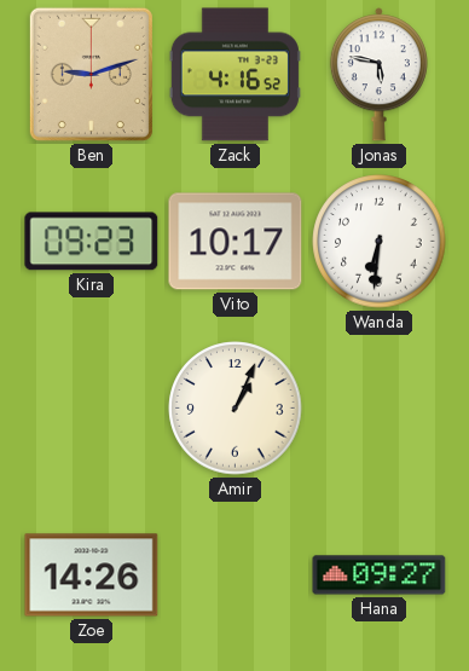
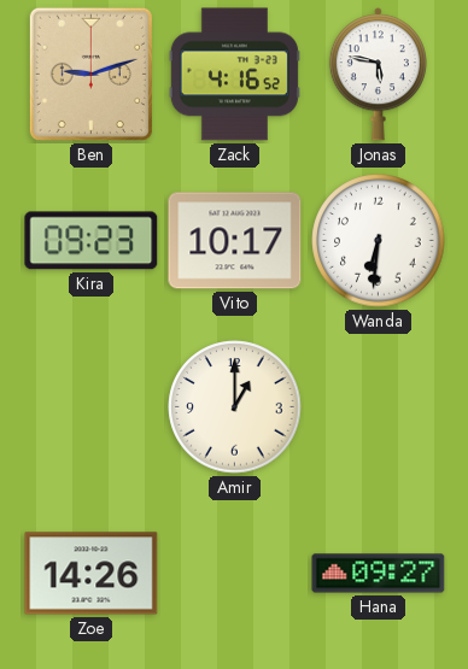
Amir: 1:04 -> 1:00
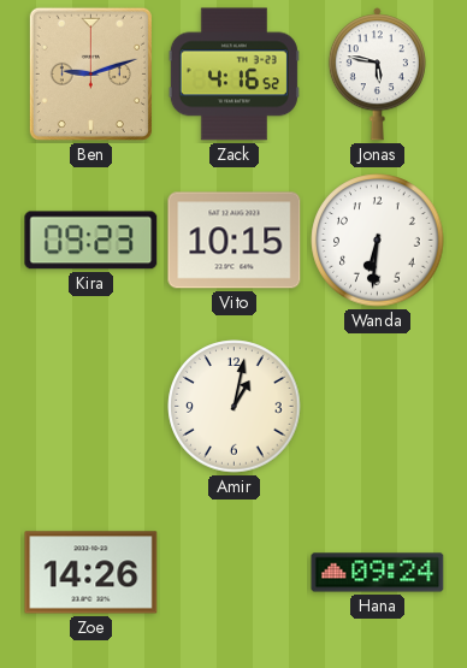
Vito: 10:17 -> 10:15
Amir: 1:00 -> 1:02
Hana: 09:27 -> 09:24
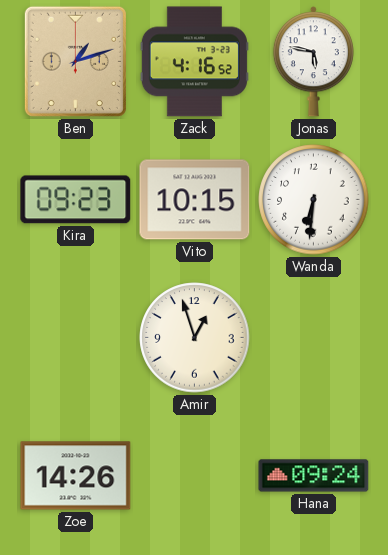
Ben: 9:12 -> 1:12
Amir: 1:02 -> 12:57
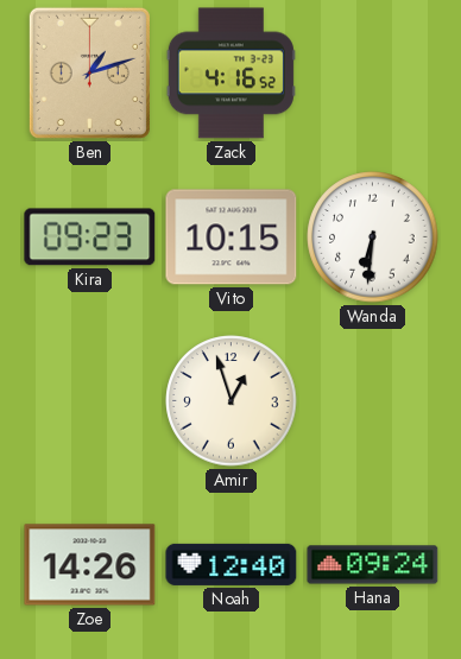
Jonas: 5:47 -> none
Noah: none -> 12:40
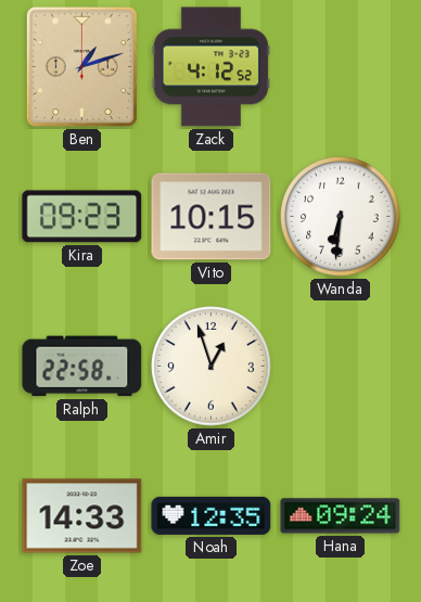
Zack: 4:16 -> 4:12
Ralph: none -> 22:58
Zoe: 14:26 -> 14:33
Noah: 12:40 -> 12:35
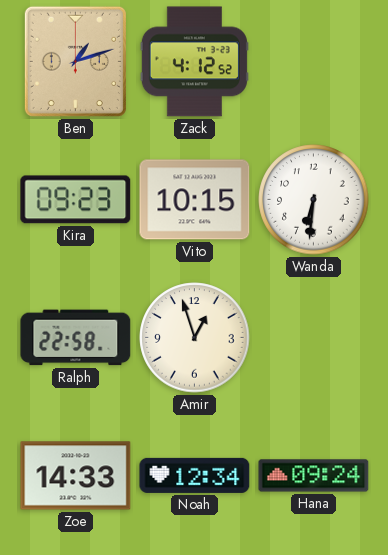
Noah: 12:35 -> 12:34
